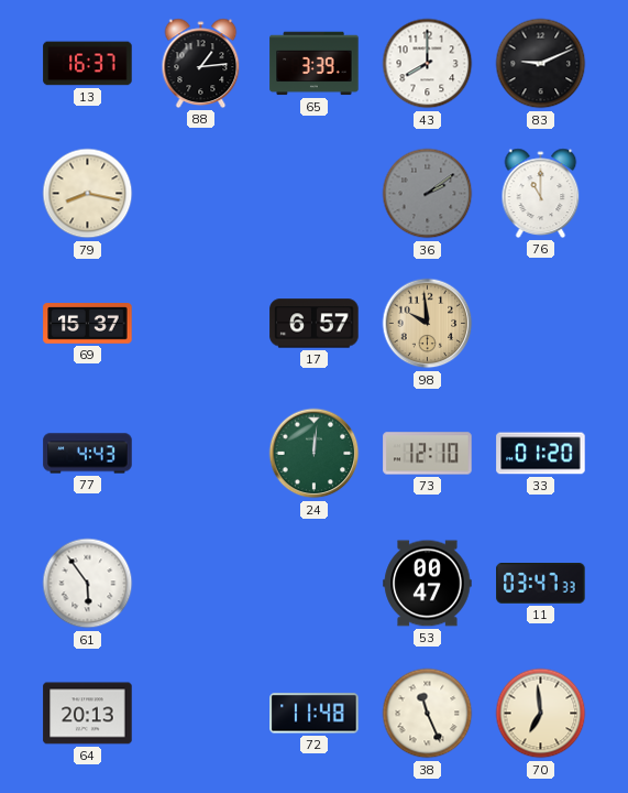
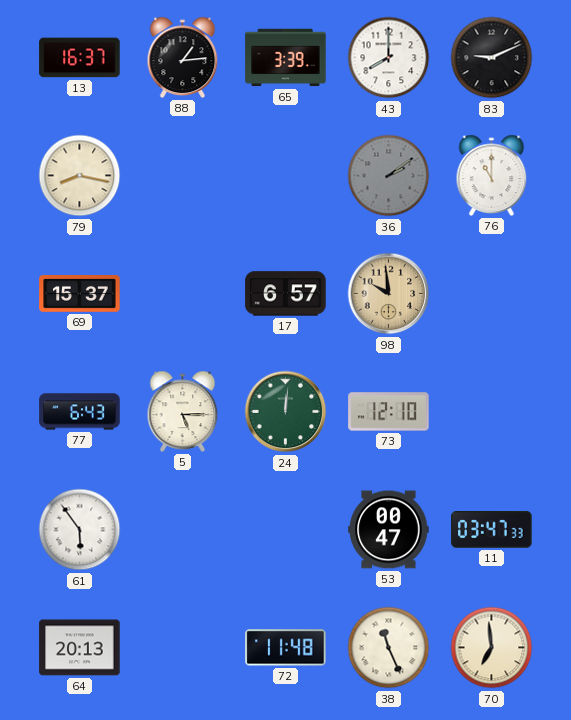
77: 4:43 -> 6:43
5: none -> 5:15
33: 01:20 -> none
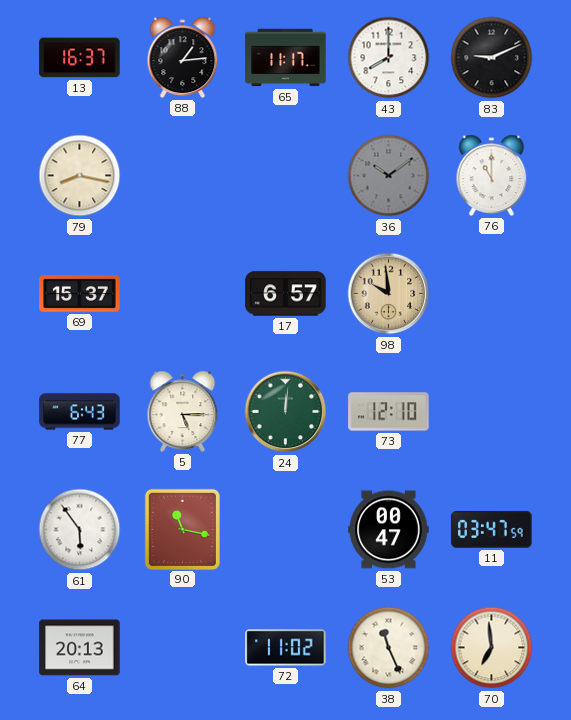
65: 3:39 -> 11:17
36: 2:09 -> 10:09
90: none -> 11:17
11: 03:47:33 -> 03:47:59
72: 11:48 -> 11:02
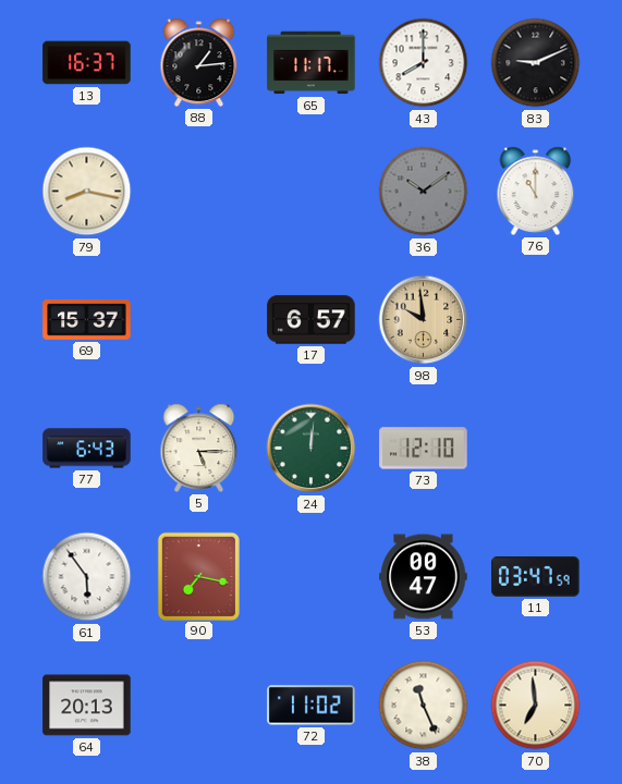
90: 11:17 -> 7:17
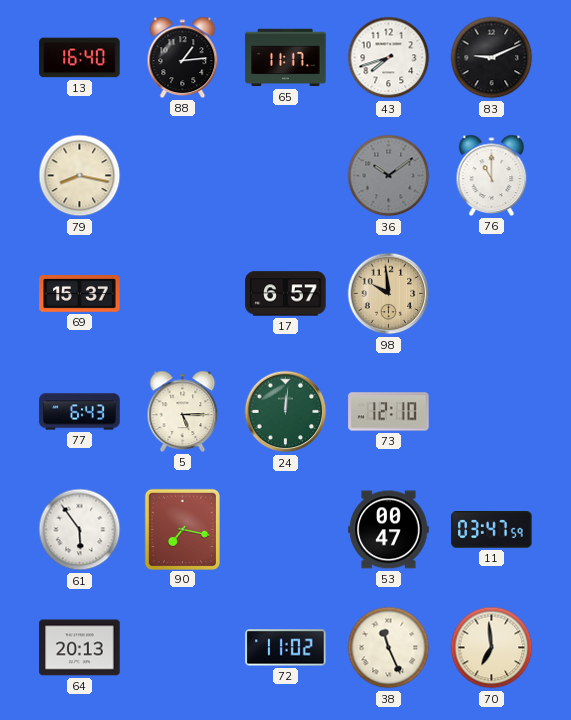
13: 16:37 -> 16:40
43: 8:00 -> 7:42
